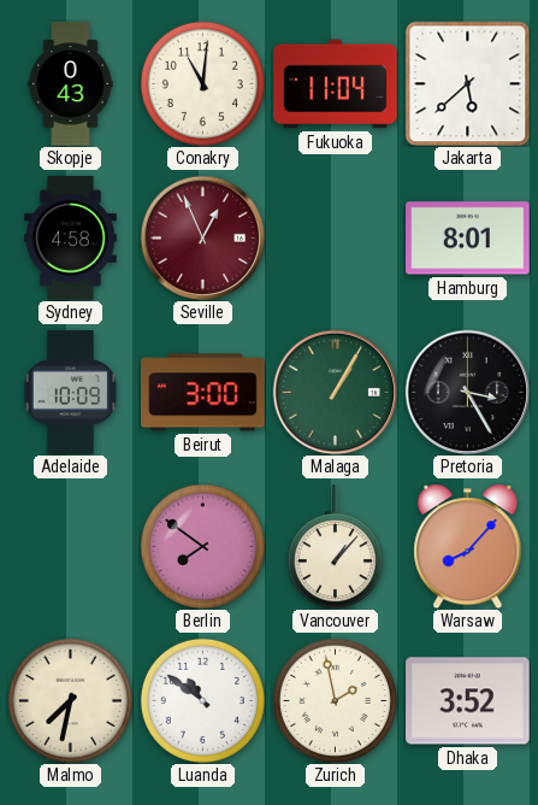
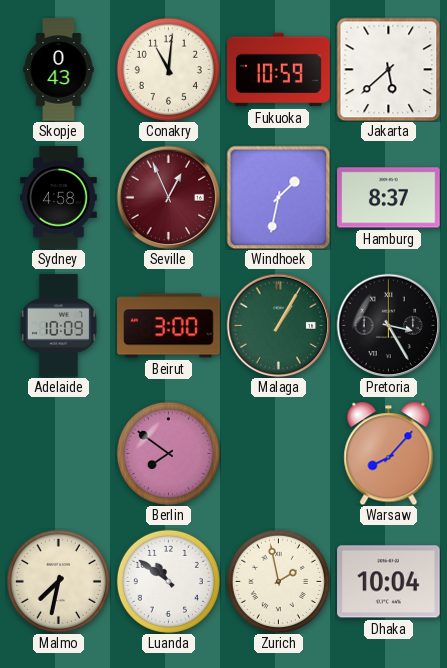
Fukuoka: 11:04 -> 10:59
Windhoek: none -> 1:32
Hamburg: 8:01 -> 8:37
Vancouver: 1:07 -> none
Dhaka: 3:52 -> 10:04
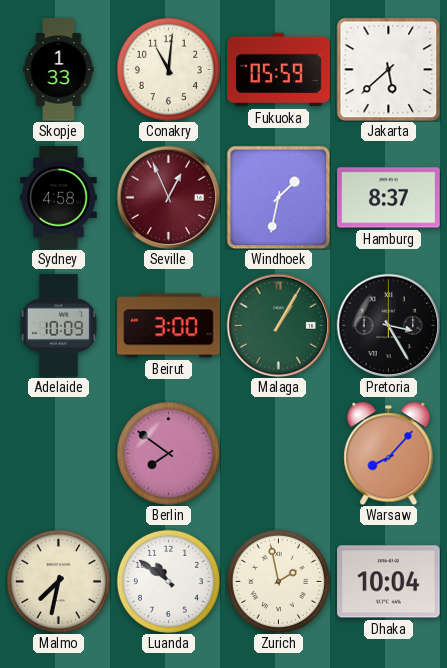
Skopje: 0:43 -> 1:33
Fukuoka: 10:59 -> 05:59
